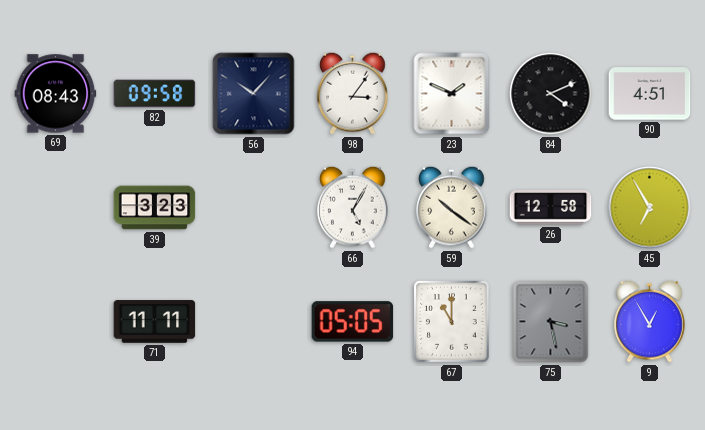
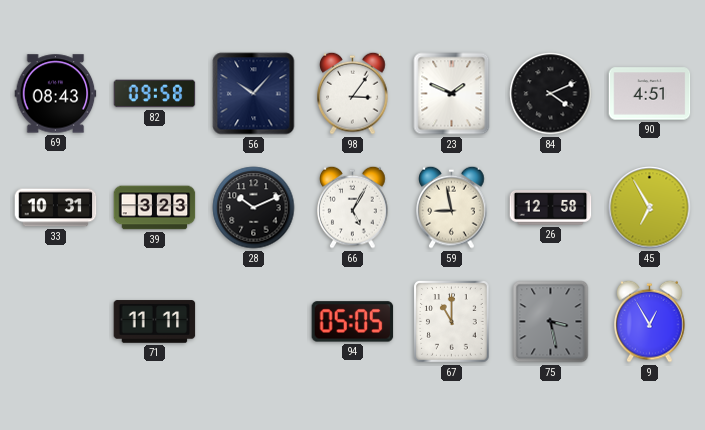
33: none -> 10:31
28: none -> 10:11
59: 10:21 -> 8:58
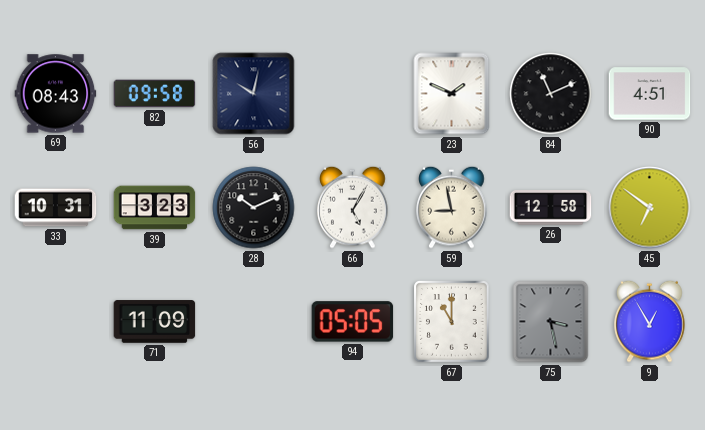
56: 10:07 -> 10:02
98: 3:06 -> none
84: 4:11 -> 11:11
45: 6:55 -> 6:51
71: 11:11 -> 11:09
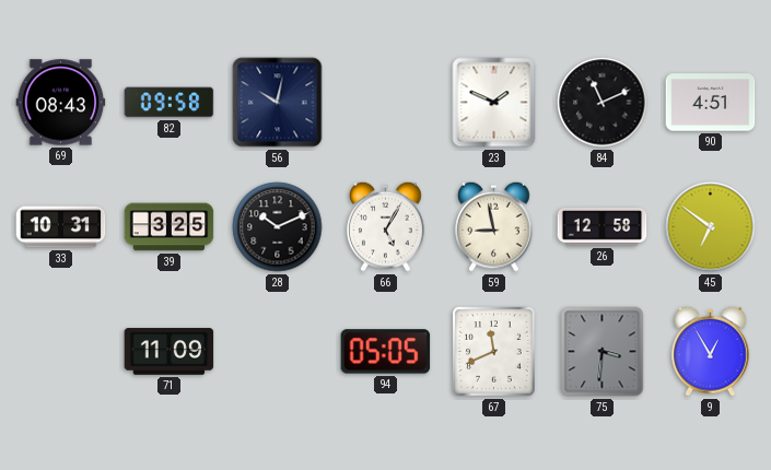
39: 3:23 -> 3:25
67: 11:00 -> 11:41
75: 3:28 -> 3:31
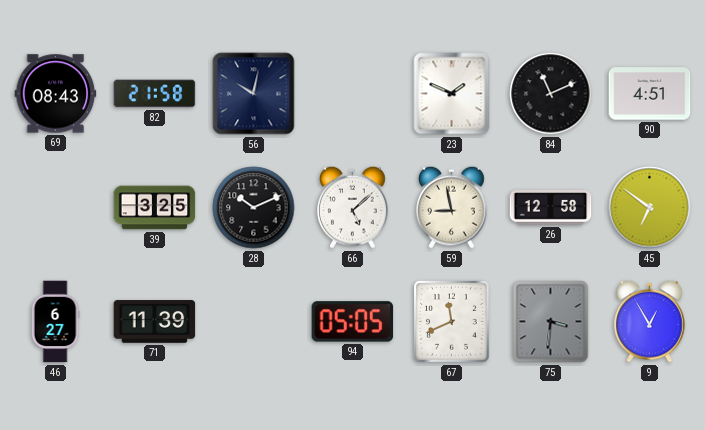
82: 09:58 -> 21:58
33: 10:31 -> none
66: 5:05 -> 5:08
46: none -> 6:27
71: 11:09 -> 11:39
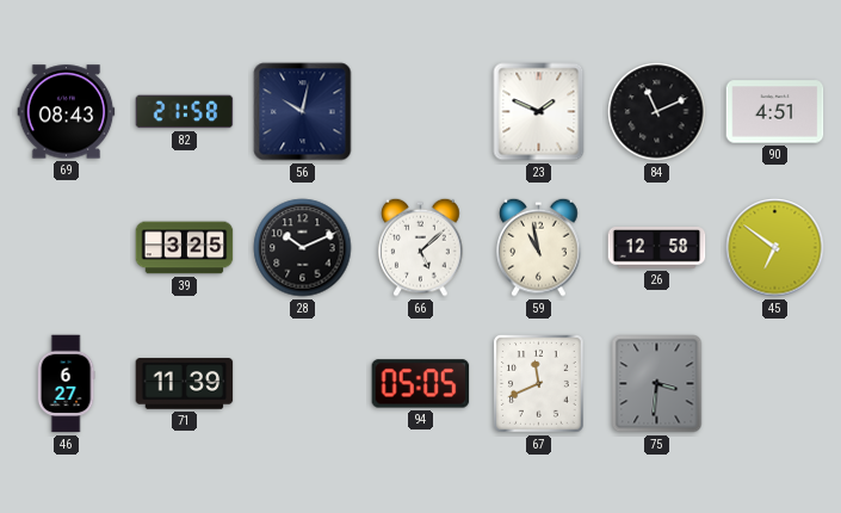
59: 8:58 -> 10:58
9: 12:55 -> none
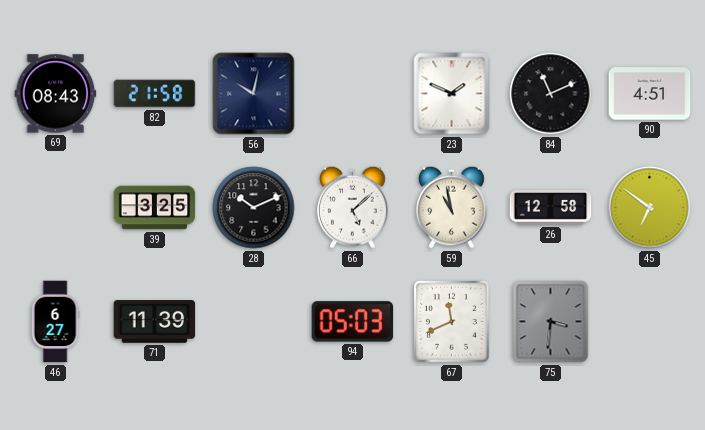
94: 05:05 -> 05:03
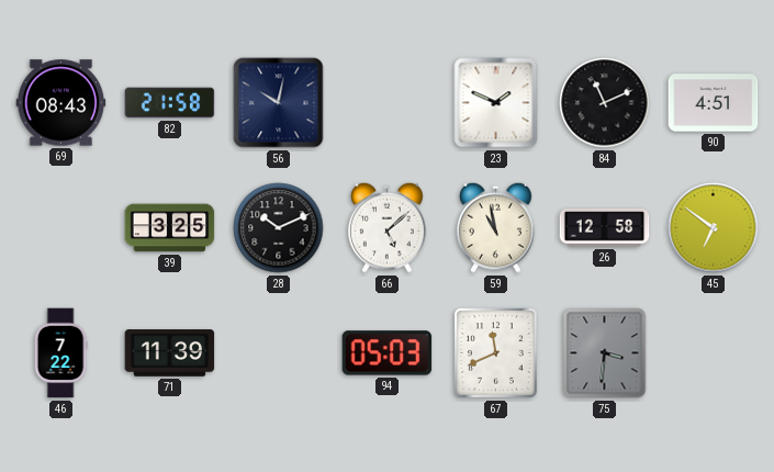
46: 6:27 -> 7:22
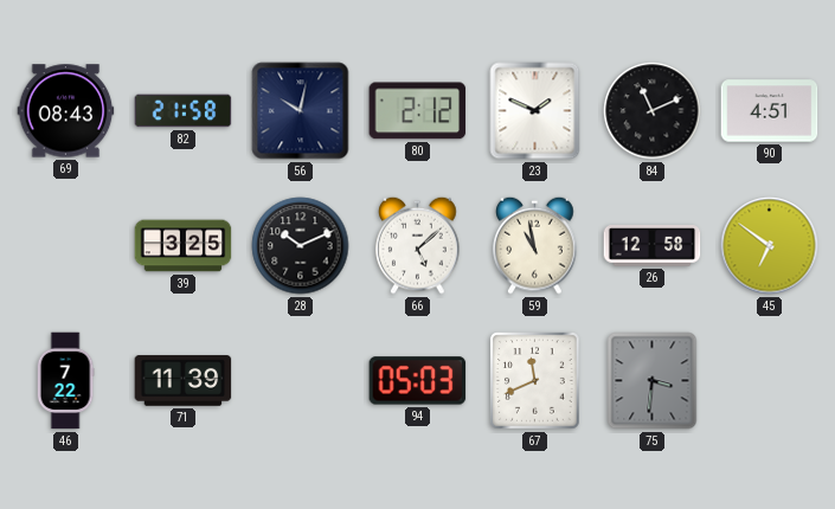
80: none -> 2:12
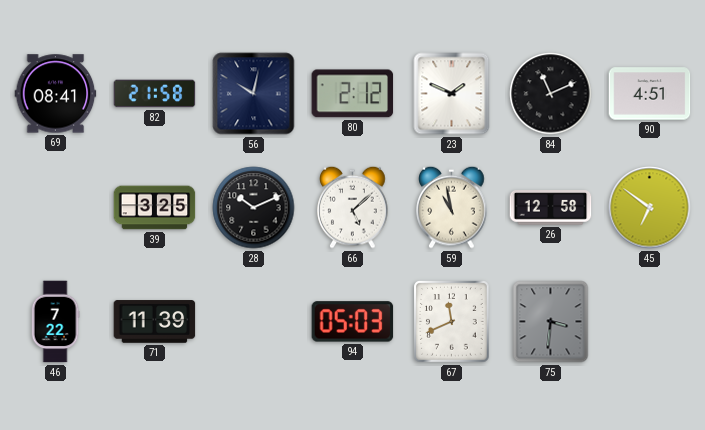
69: 08:43 -> 08:41
